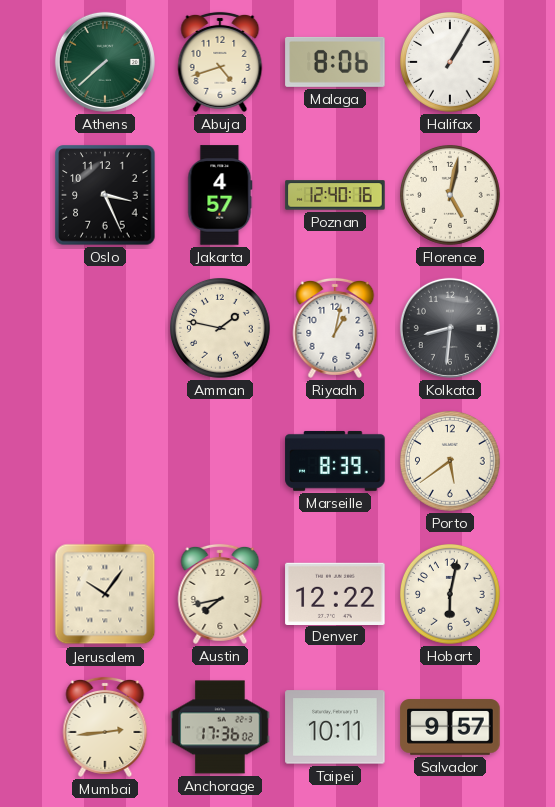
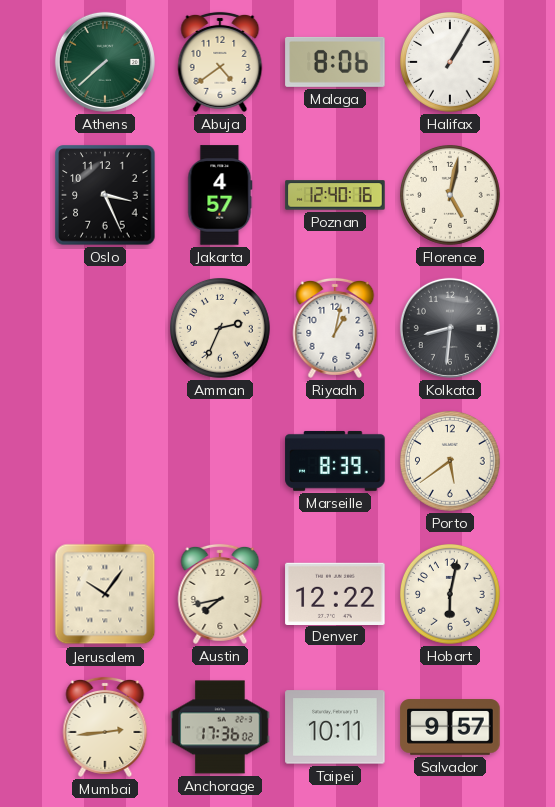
Abuja: 4:42 -> 4:39
Amman: 1:47 -> 2:34
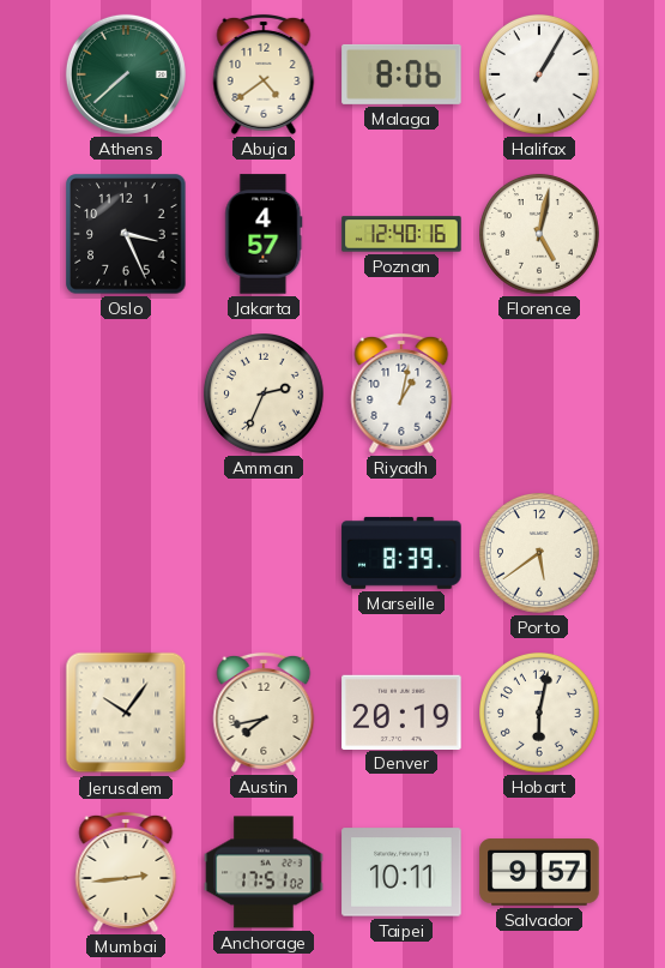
Kolkata: 8:31 -> none
Denver: 12:22 -> 20:19
Anchorage: 17:36 -> 17:51
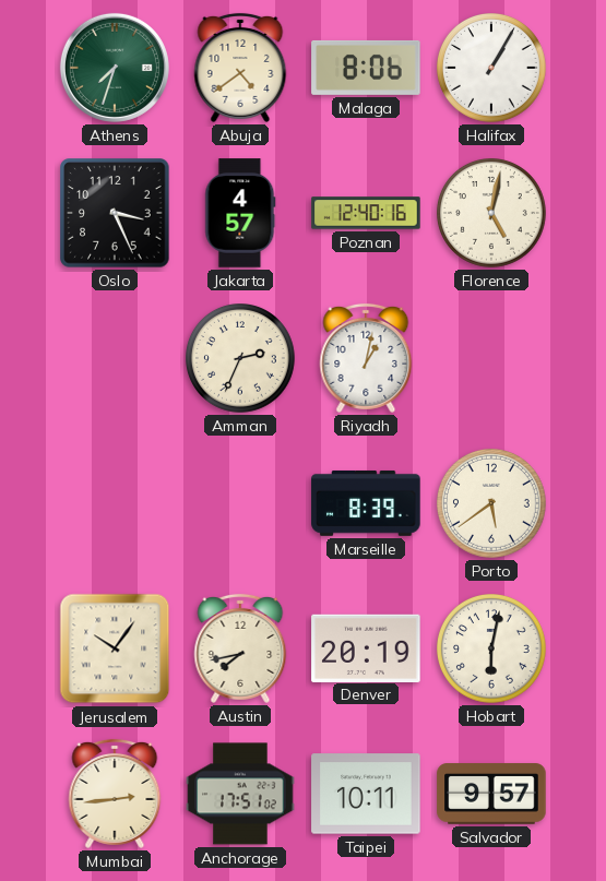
Athens: 7:38 -> 7:33
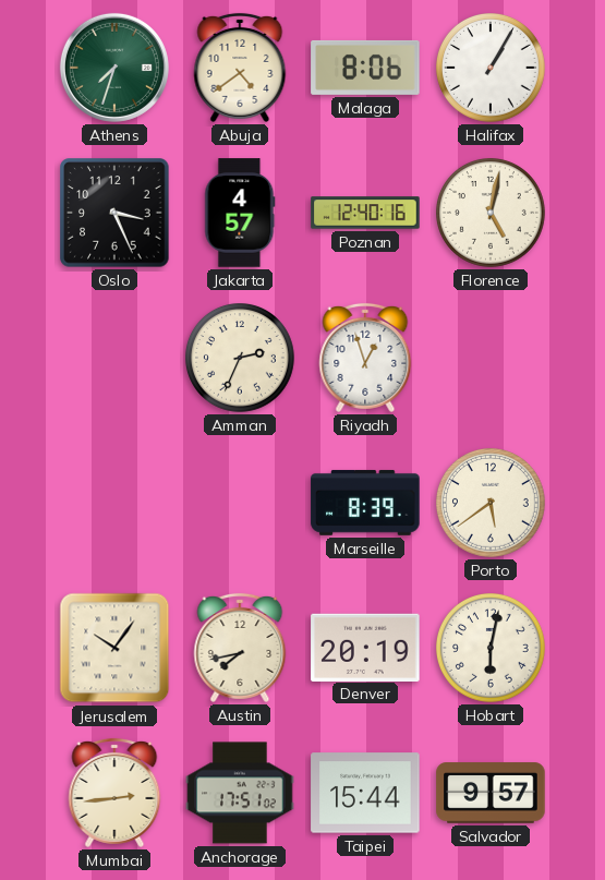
Riyadh: 1:02 -> 12:57
Taipei: 10:11 -> 15:44
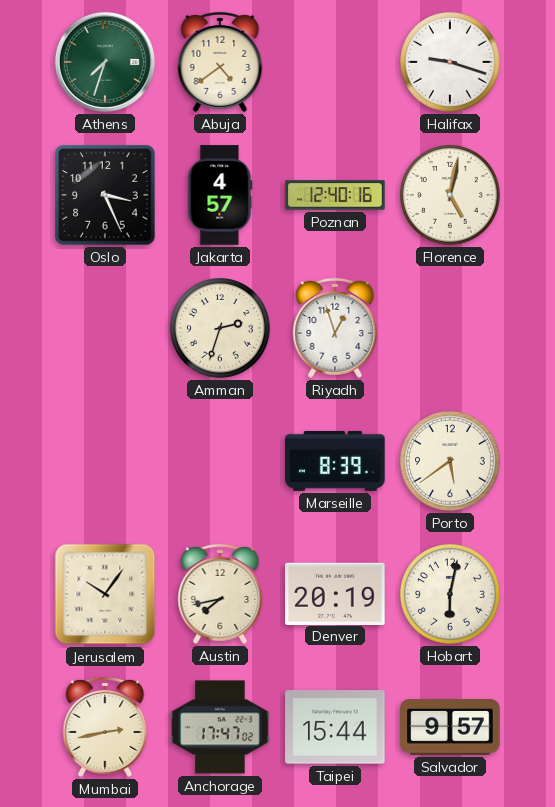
Malaga: 8:06 -> none
Halifax: 1:05 -> 9:18
Amman: 2:34 -> 2:33
Mumbai: 2:44 -> 2:43
Anchorage: 17:51 -> 17:47
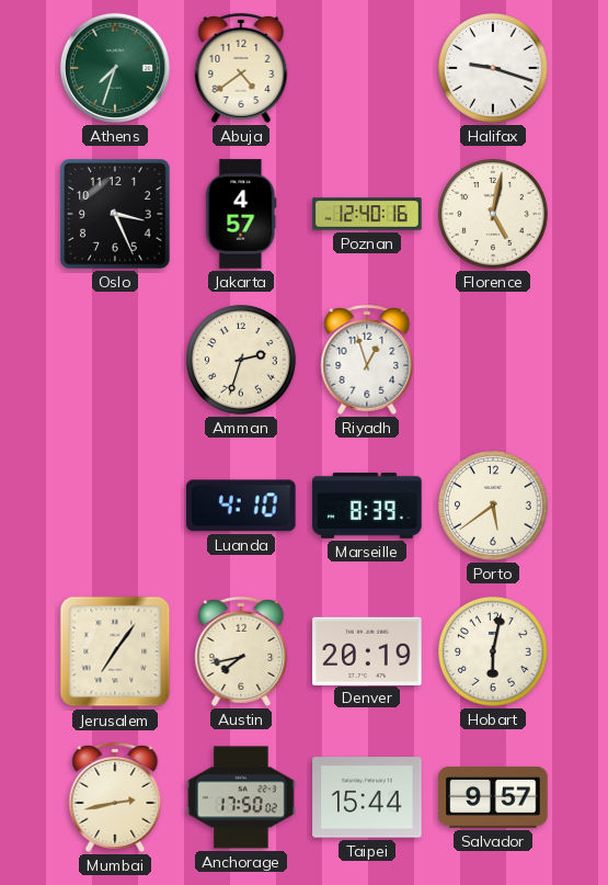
Luanda: none -> 4:10
Jerusalem: 10:06 -> 7:06
Anchorage: 17:47 -> 17:50
